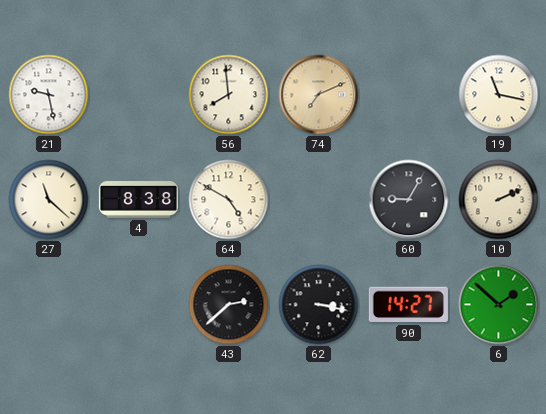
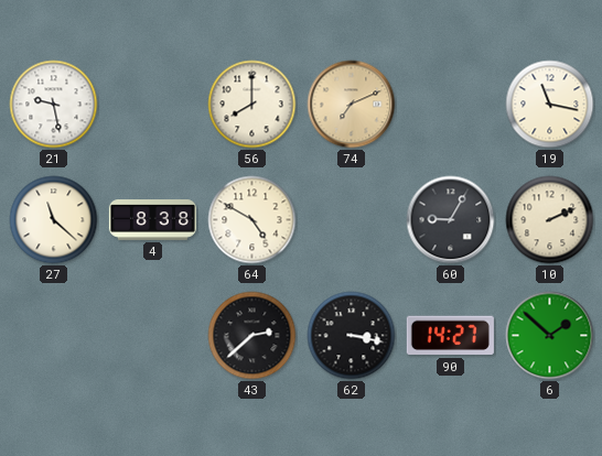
56: 7:59 -> 8:00
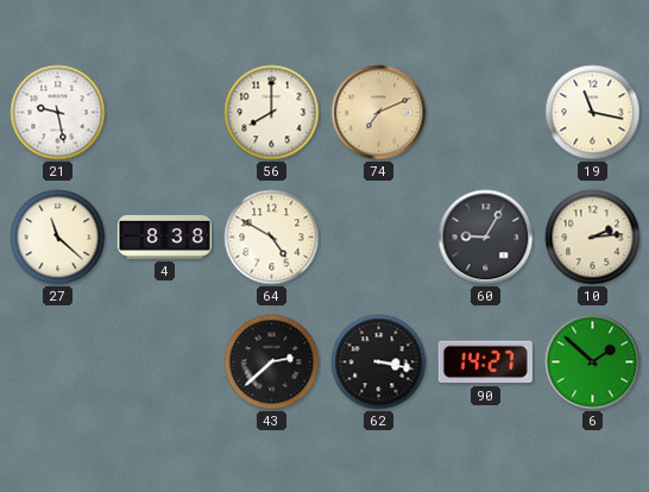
10: 2:11 -> 2:14
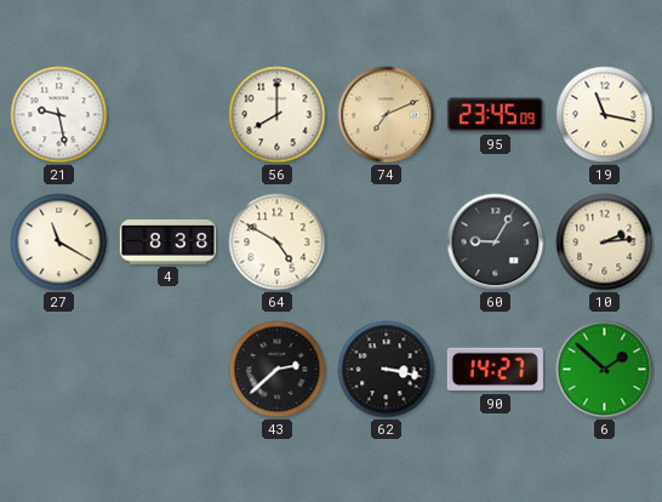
95: none -> 23:45
27: 11:22 -> 11:20
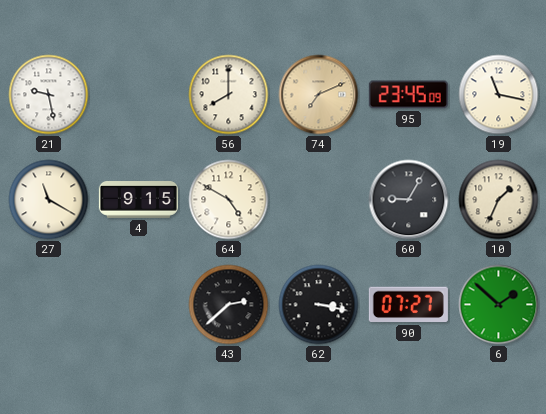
4: 8:38 -> 9:15
10: 2:14 -> 1:34
90: 14:27 -> 07:27
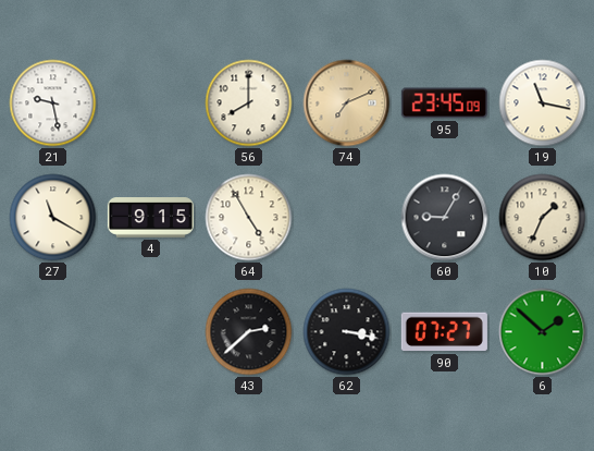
64: 4:50 -> 4:55
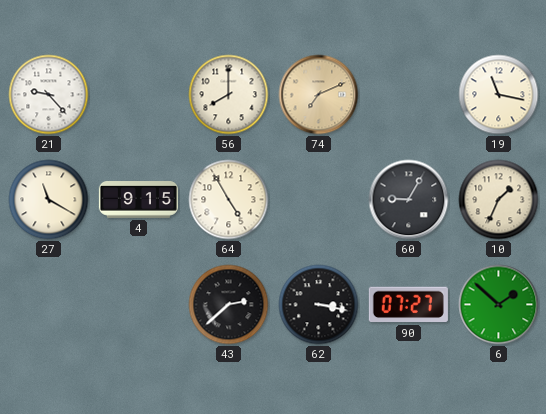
21: 9:28 -> 9:23
95: 23:45 -> none
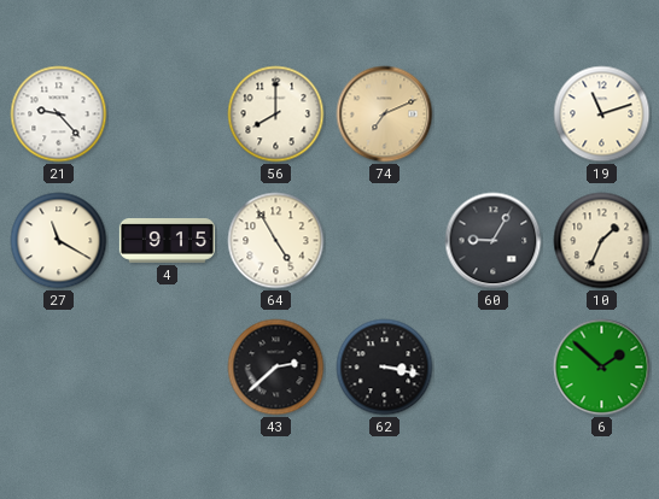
19: 11:17 -> 11:12
90: 07:27 -> none
